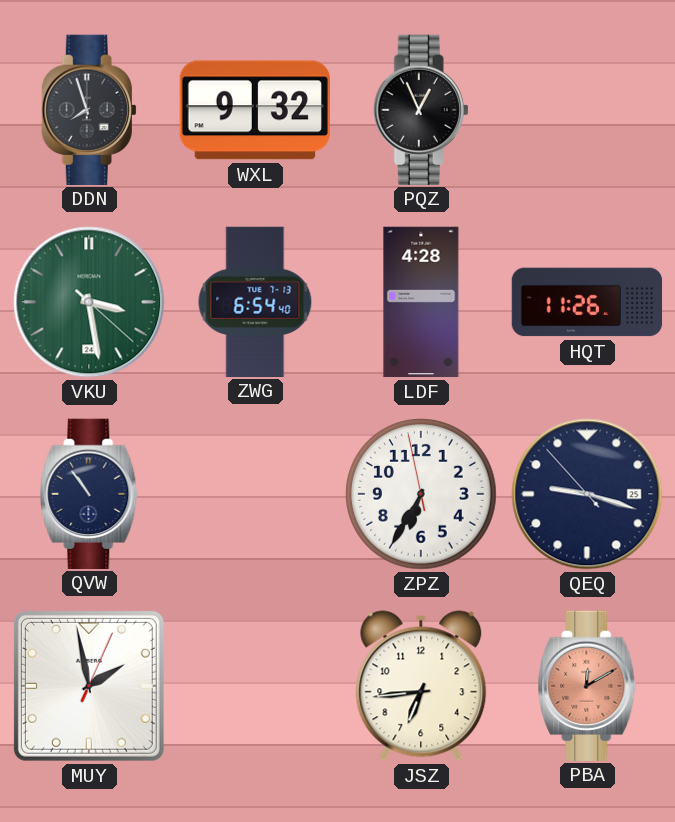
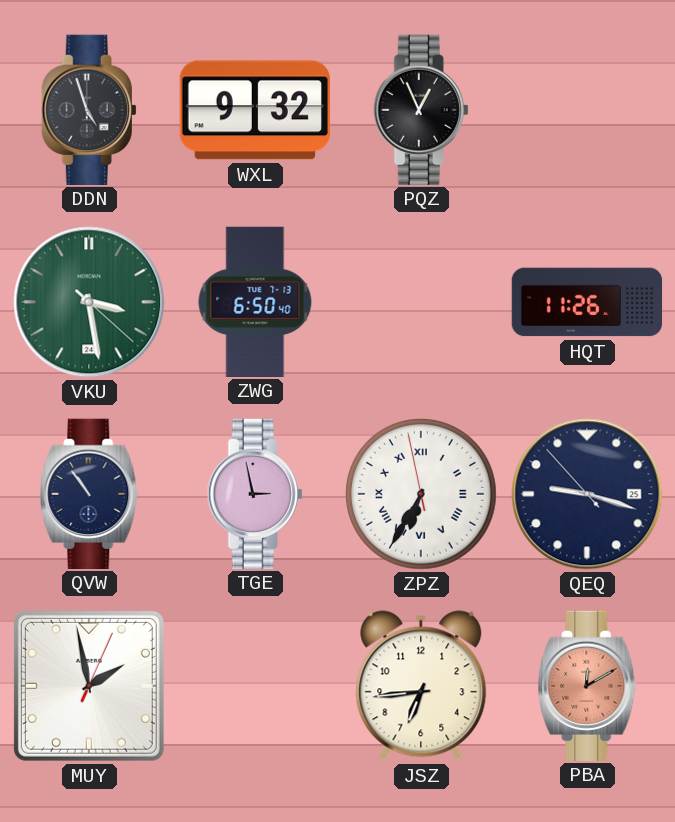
DDN: 7:57 -> 4:57
ZWG: 6:54 -> 6:50
LDF: 4:28 -> none
TGE: none -> 2:58
ZPZ numerals: Arabic -> Roman
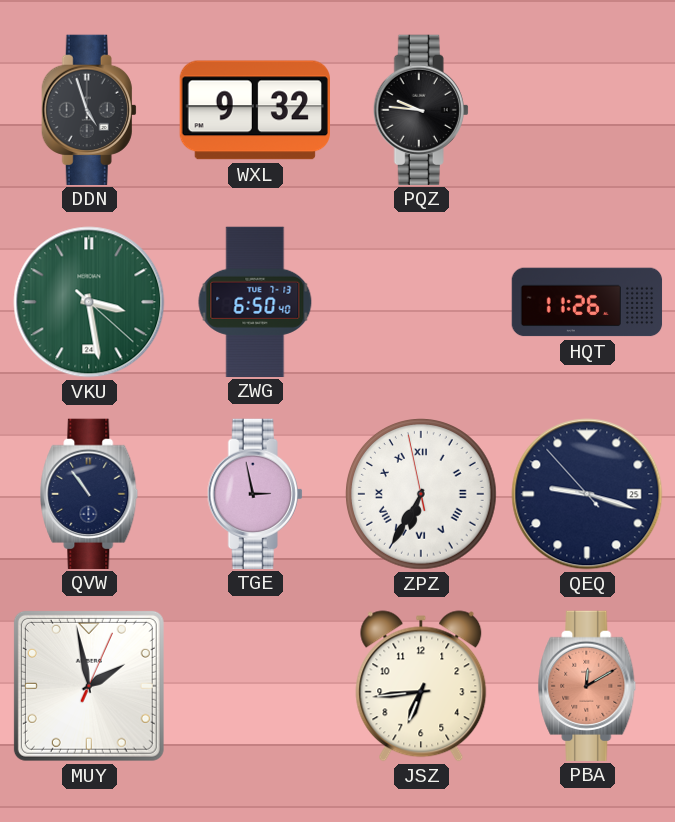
PQZ: 12:56 -> 9:46
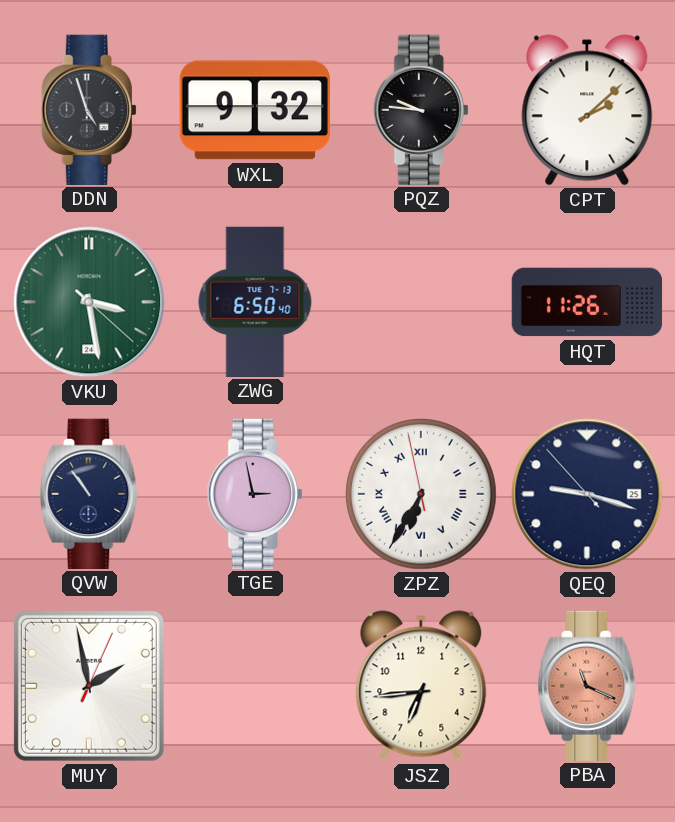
CPT: none -> 2:08
PBA: 12:10 -> 11:19
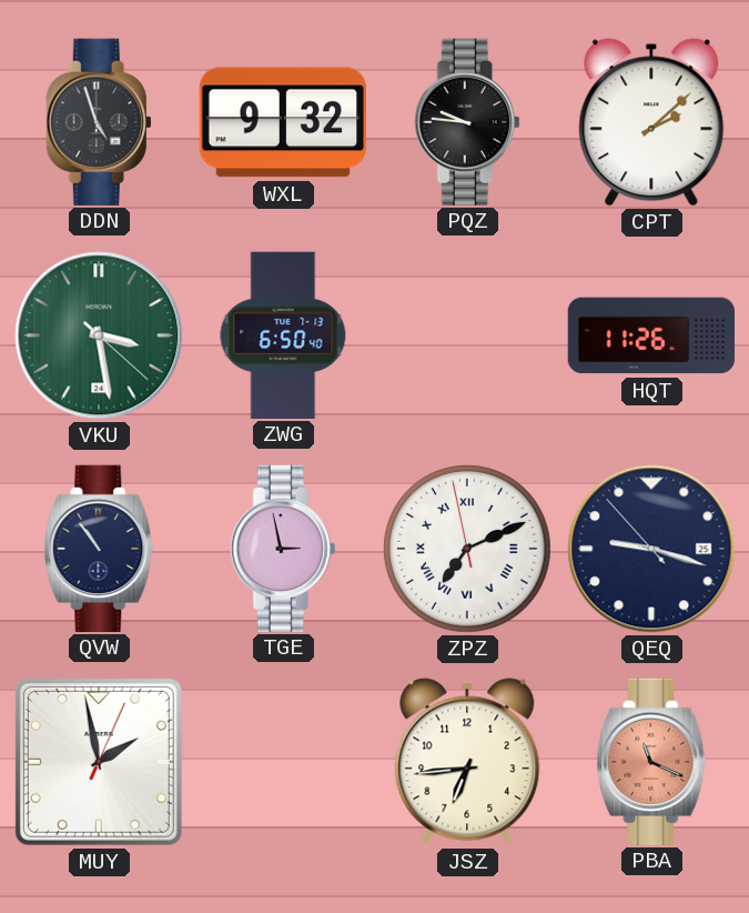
ZPZ: 6:34 -> 7:10
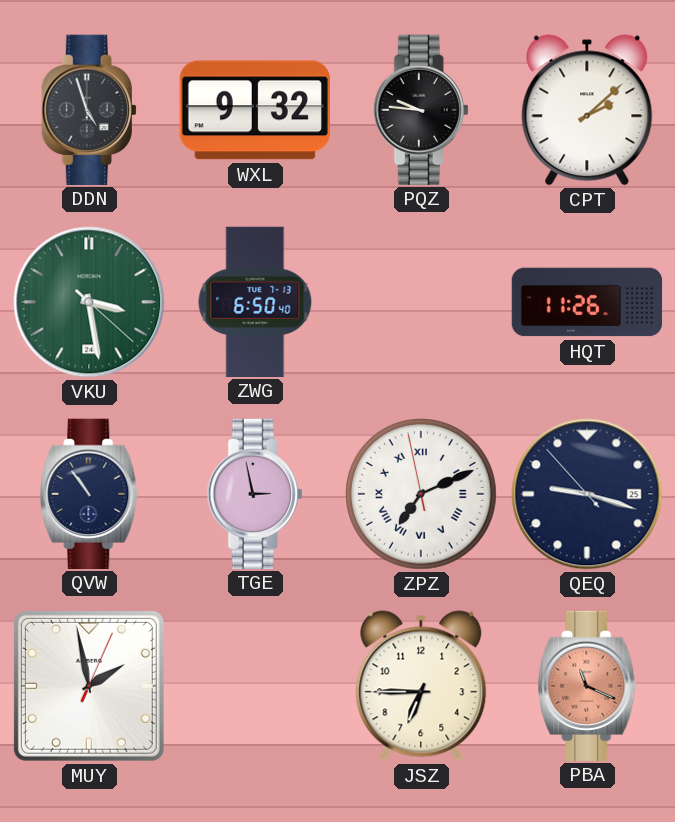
JSZ: 6:44 -> 6:45
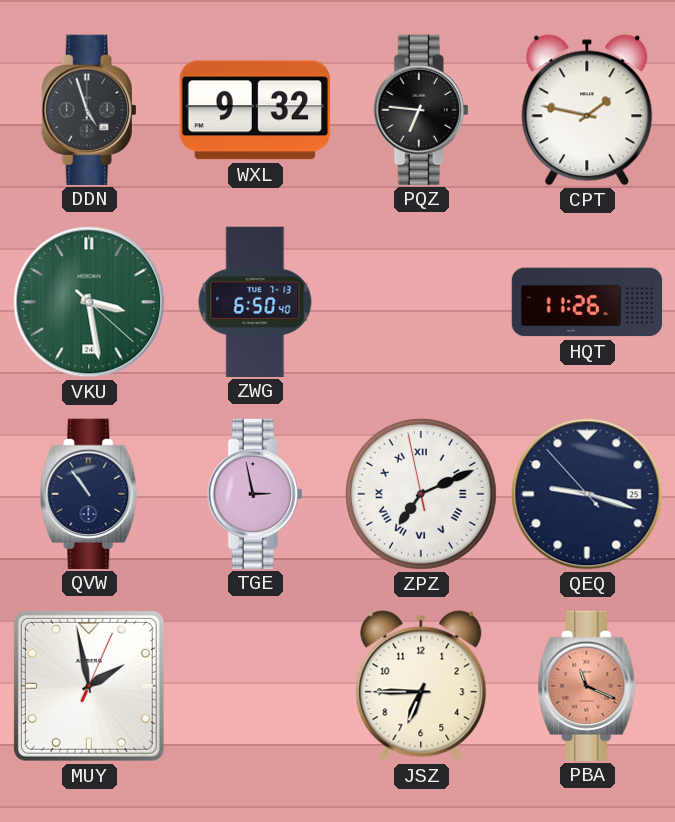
PQZ: 9:46 -> 6:46
CPT: 2:08 -> 1:47
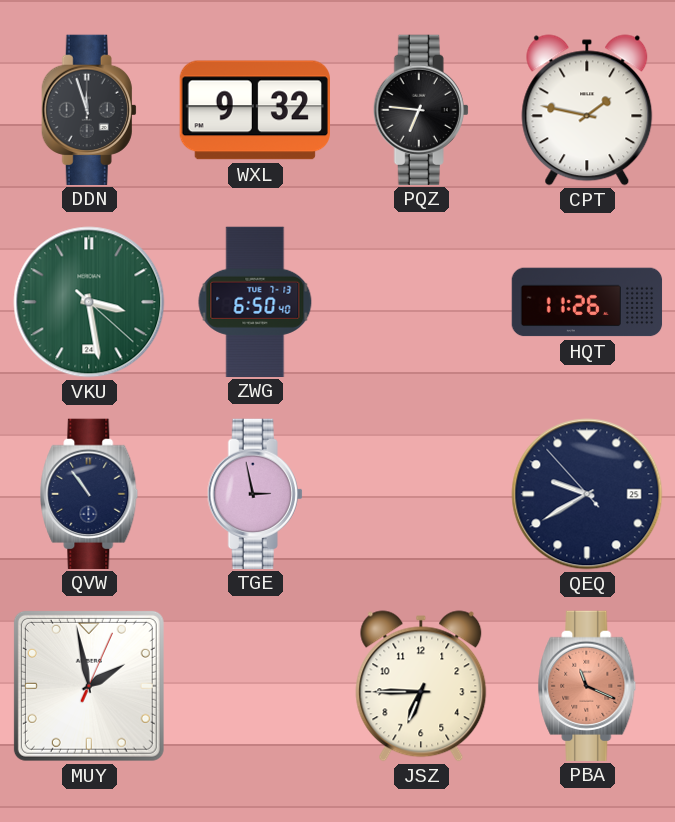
DDN: 4:57 -> 11:57
ZPZ: 7:10 -> none
QEQ: 9:17 -> 9:39
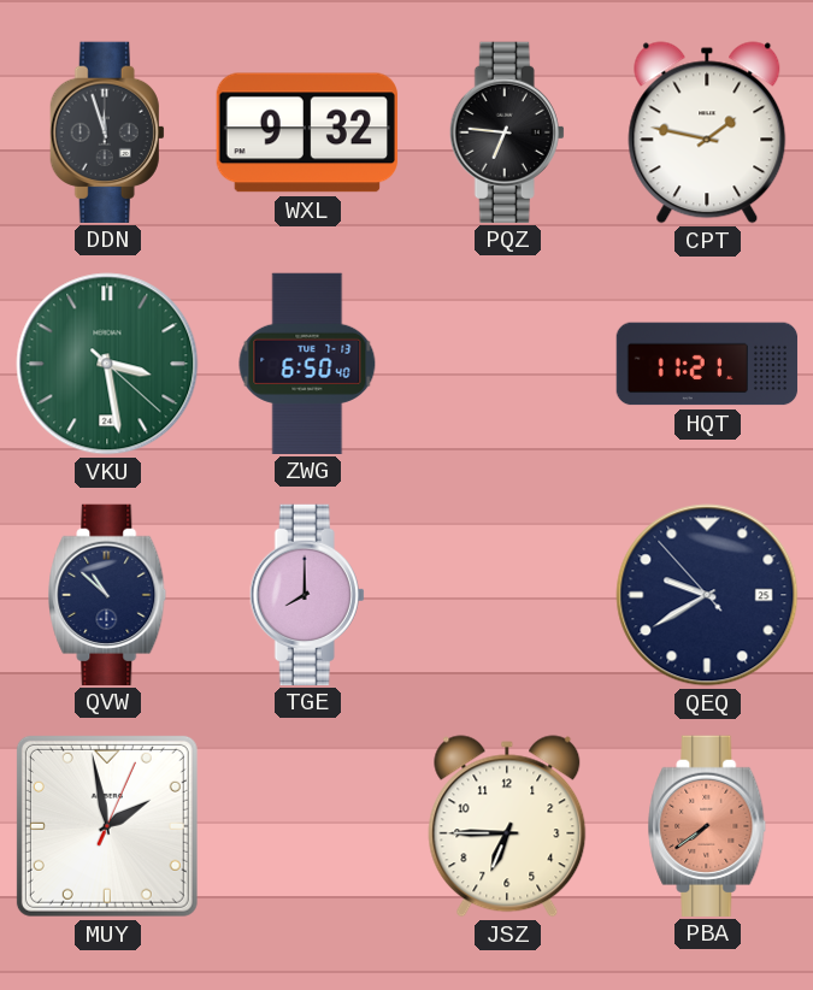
HQT: 11:26 -> 11:21
QVW: 10:54 -> 10:52
TGE: 2:58 -> 8:00
PBA: 11:19 -> 7:39
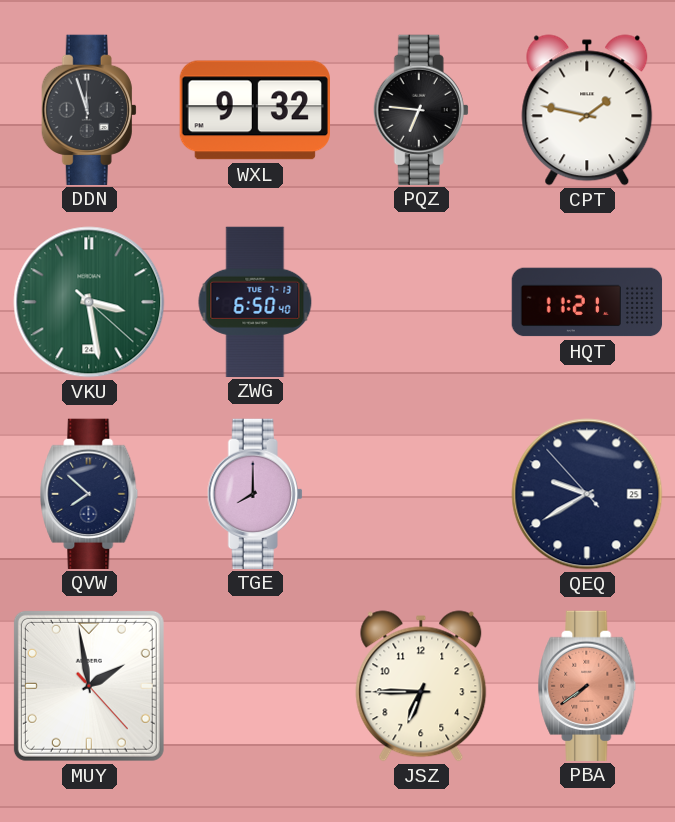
QVW: 10:52 -> 7:52
MUY: 1:58:04 -> 1:58:23
